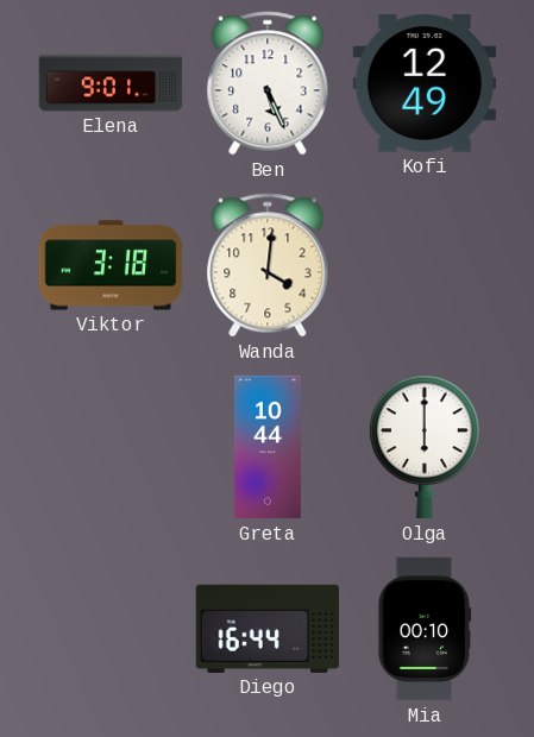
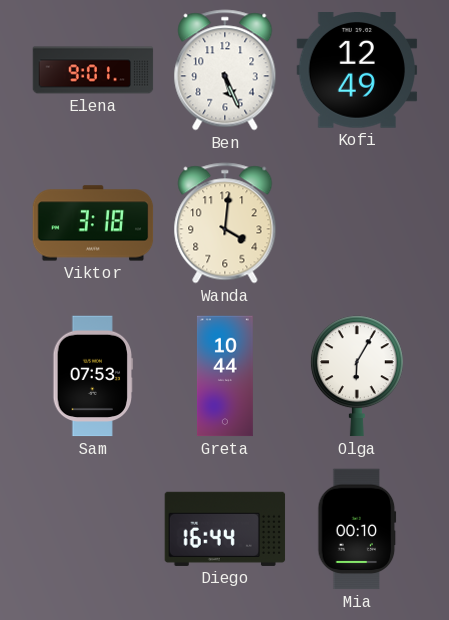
Sam: none -> 07:53
Olga: 6:00 -> 6:05
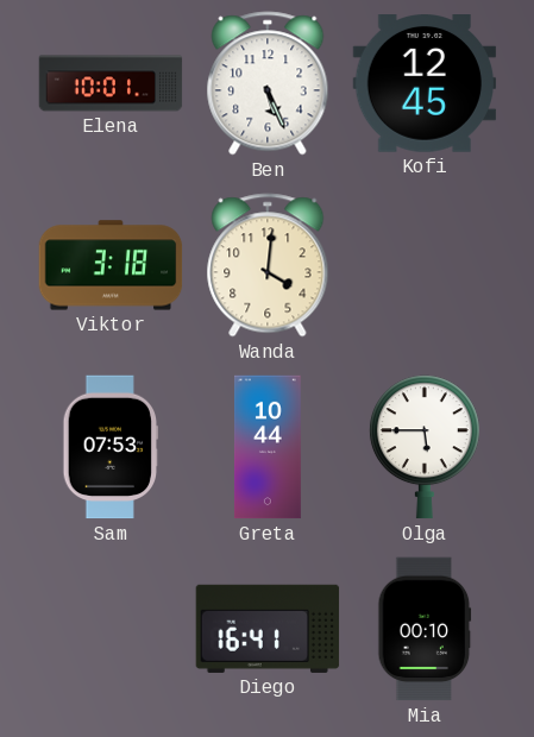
Elena: 9:01 -> 10:01
Kofi: 12:49 -> 12:45
Olga: 6:05 -> 5:45
Diego: 16:44 -> 16:41
